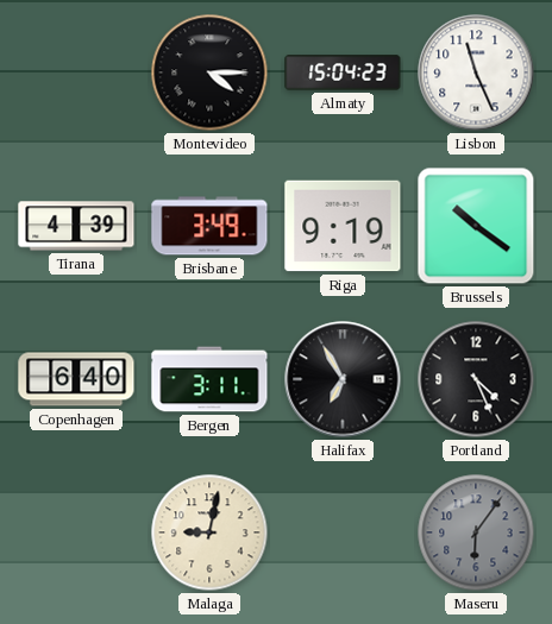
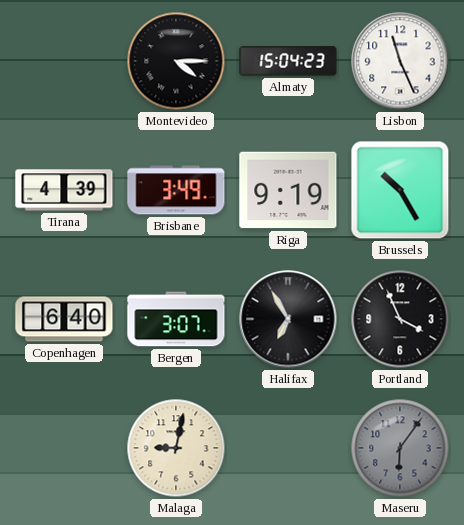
Brussels: 10:21 -> 10:25
Bergen: 3:11 -> 3:07
Portland: 4:26 -> 3:56
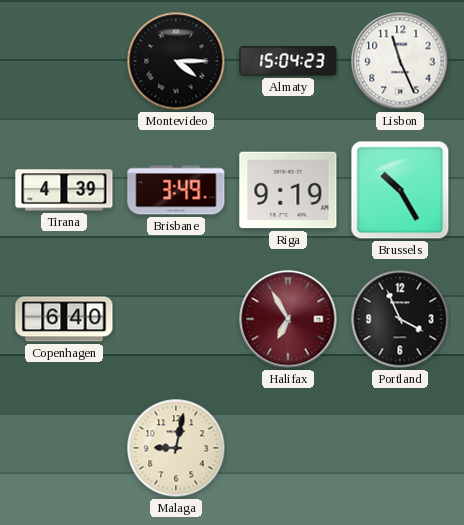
Bergen: 3:07 -> none
Halifax dial: black -> burgundy
Maseru: 6:06 -> none
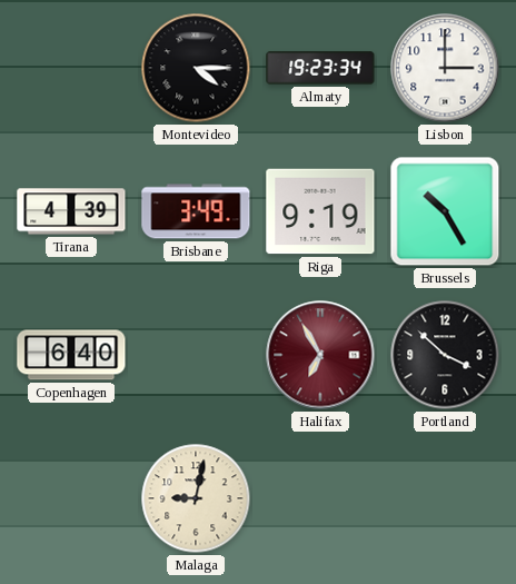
Almaty: 15:04 -> 19:23
Lisbon: 11:26 -> 3:00
Portland: 3:56 -> 3:52
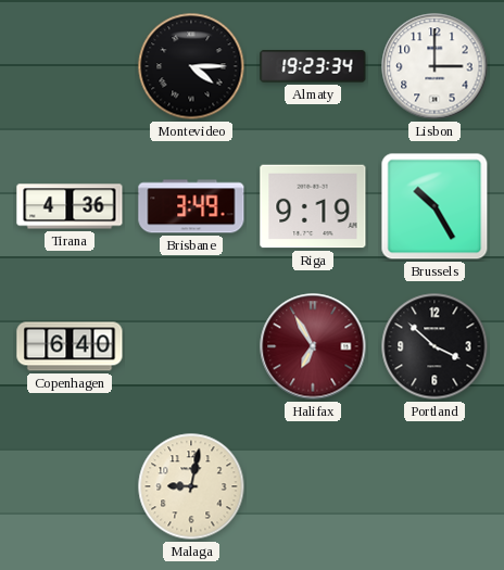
Tirana: 4:39 -> 4:36
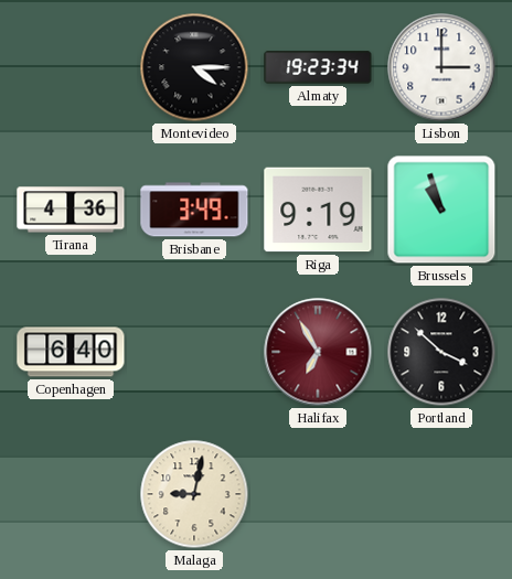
Brussels: 10:25 -> 10:57
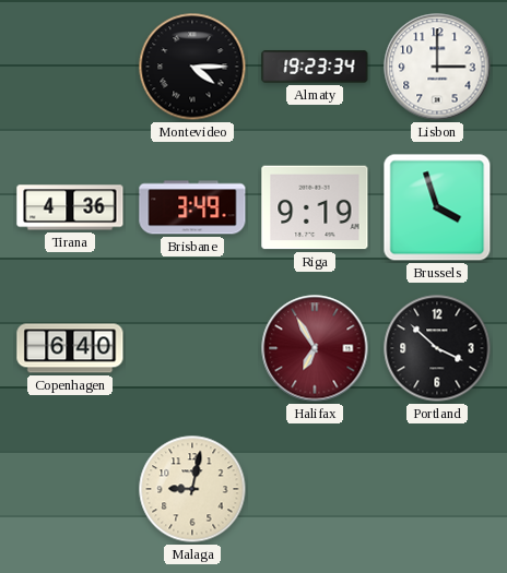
Brussels: 10:57 -> 3:57
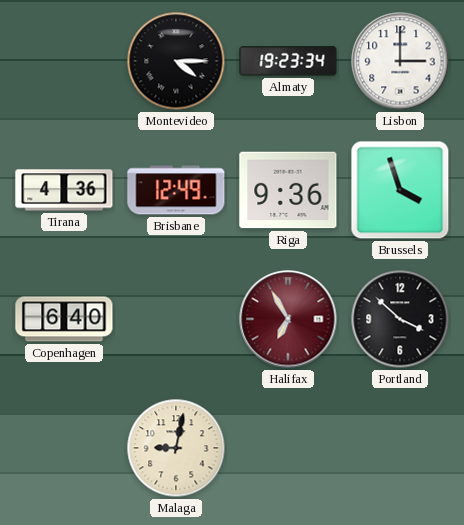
Brisbane: 3:49 -> 12:49
Riga: 9:19 -> 9:36
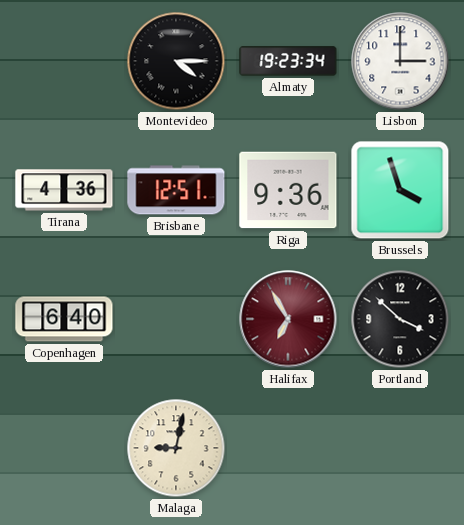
Brisbane: 12:49 -> 12:51
